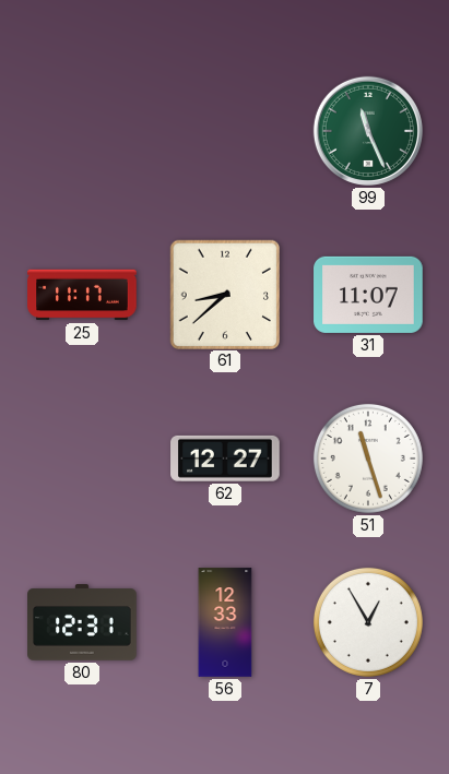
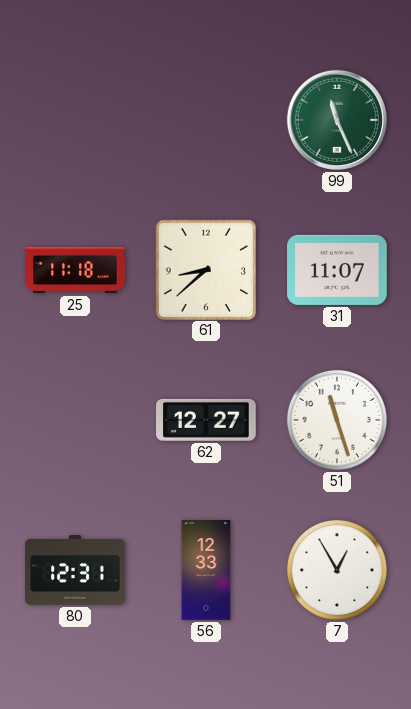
25: 11:17 -> 11:18
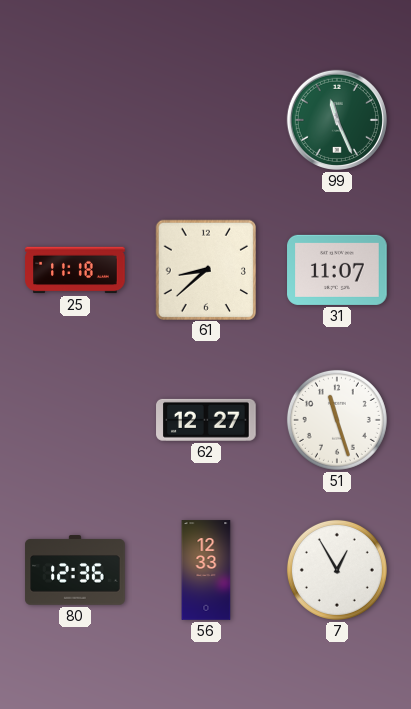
80: 12:31 -> 12:36
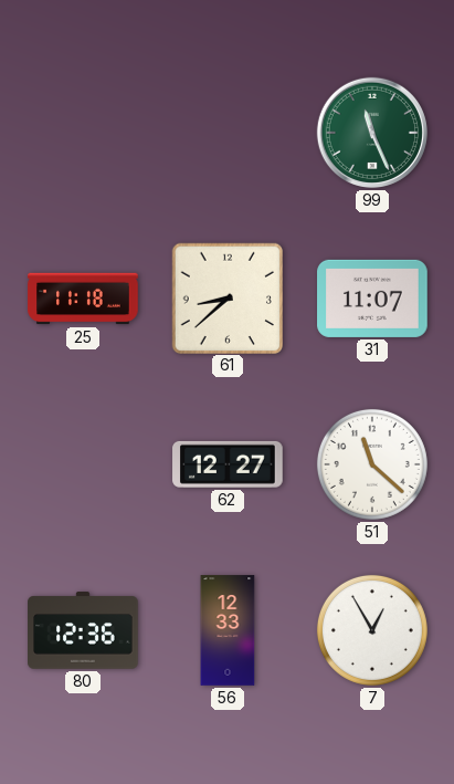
51: 11:27 -> 11:22
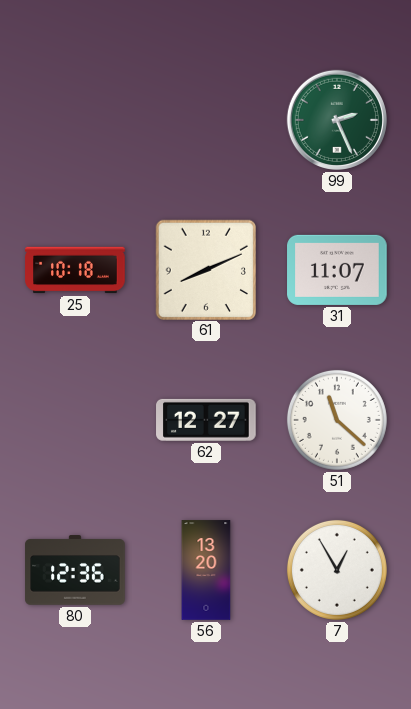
99: 11:26 -> 2:26
25: 11:18 -> 10:18
61: 8:38 -> 8:11
56: 12:33 -> 13:20
